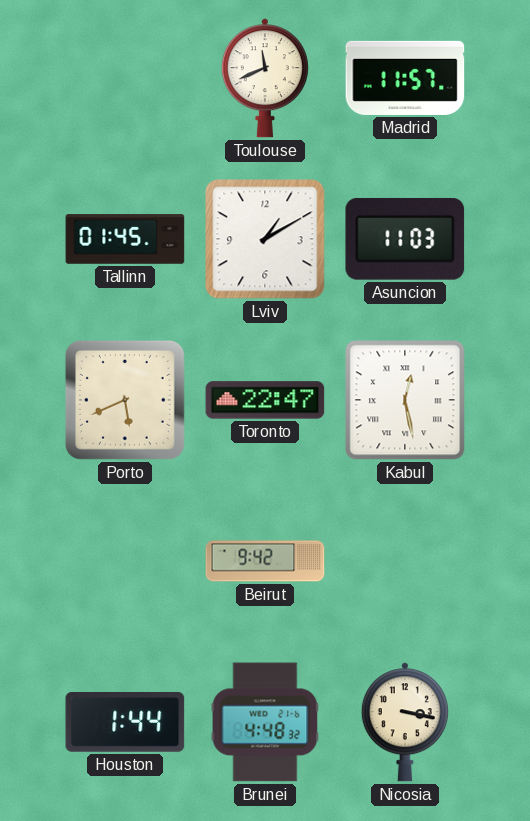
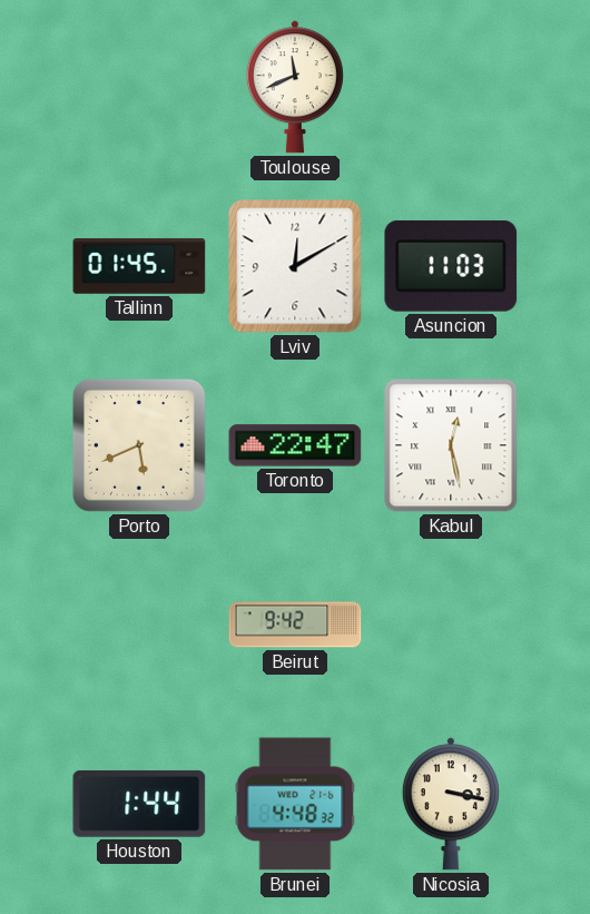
Madrid: 11:57 -> none
Lviv: 1:10 -> 12:10
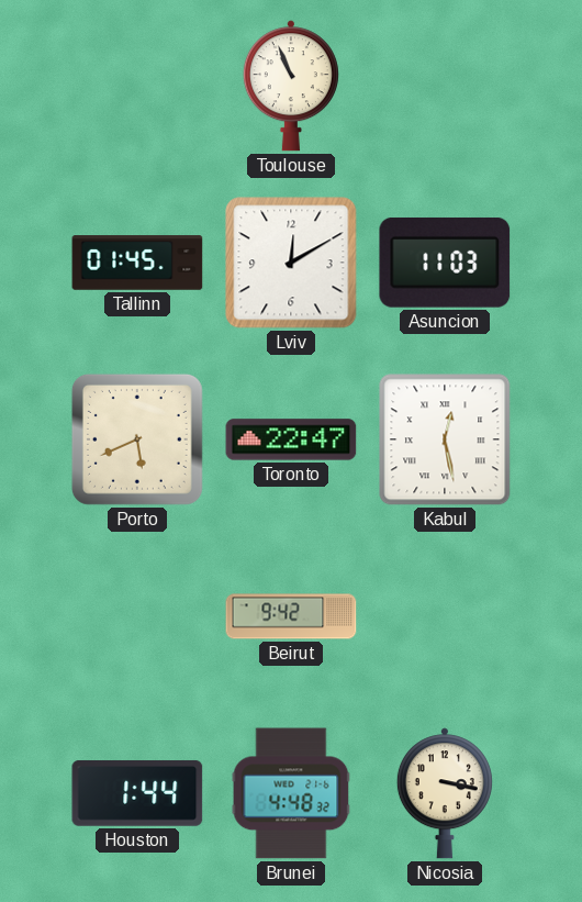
Toulouse: 11:41 -> 10:56
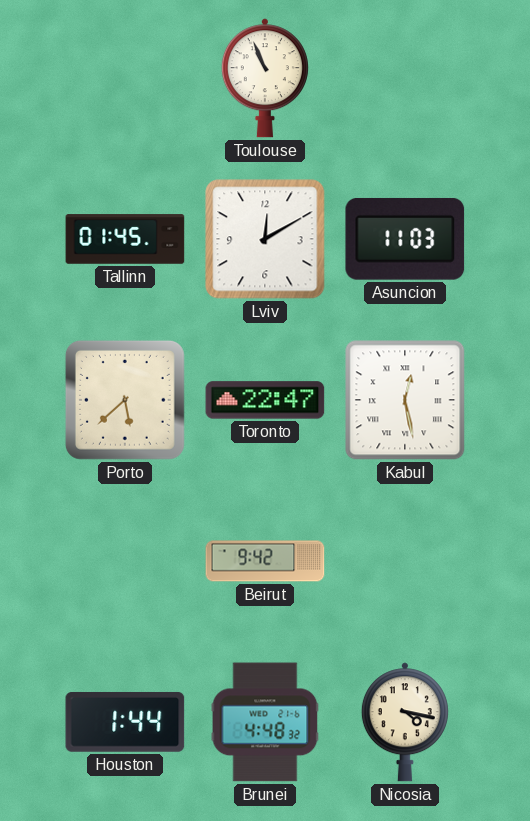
Porto: 5:41 -> 5:38
Nicosia: 3:17 -> 4:17
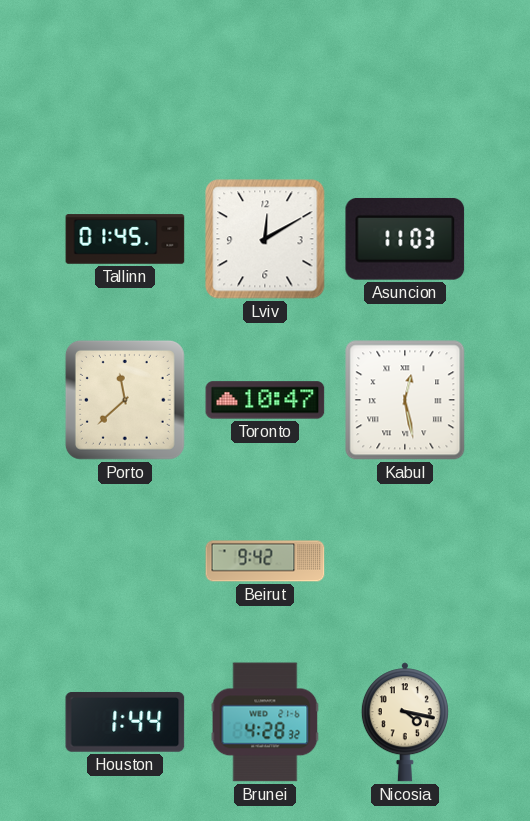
Toulouse: 10:56 -> none
Porto: 5:38 -> 11:38
Toronto: 22:47 -> 10:47
Brunei: 4:48 -> 4:28
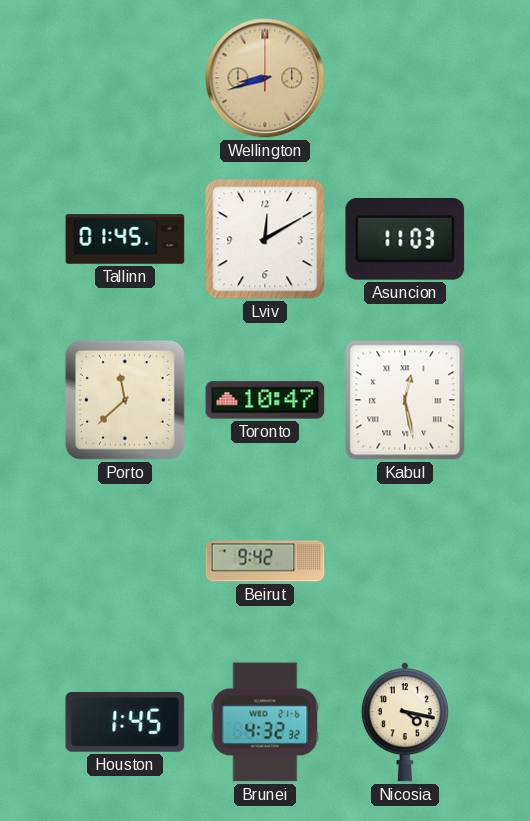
Wellington: none -> 8:42
Houston: 1:44 -> 1:45
Brunei: 4:28 -> 4:32
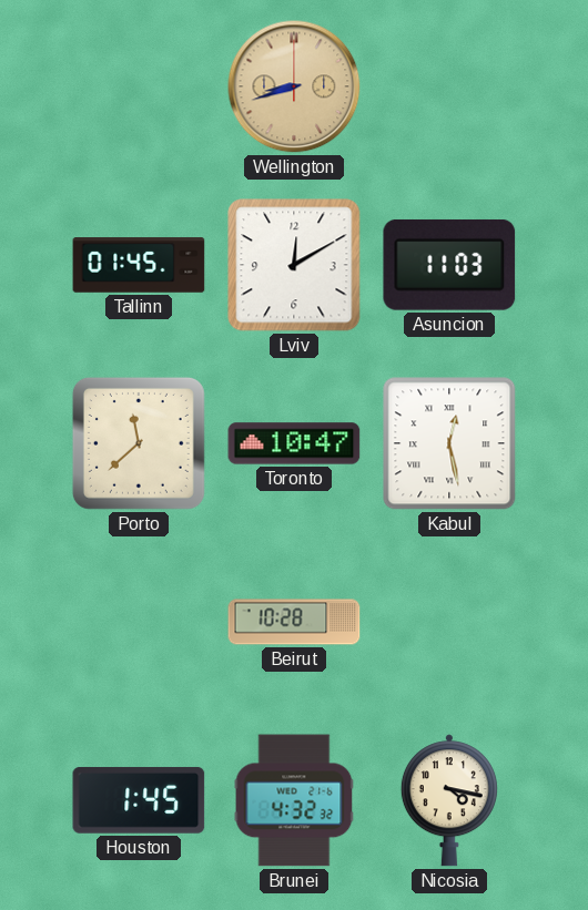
Beirut: 9:42 -> 10:28
